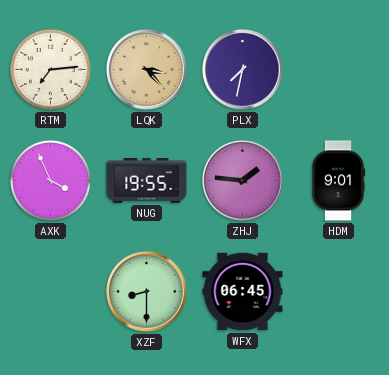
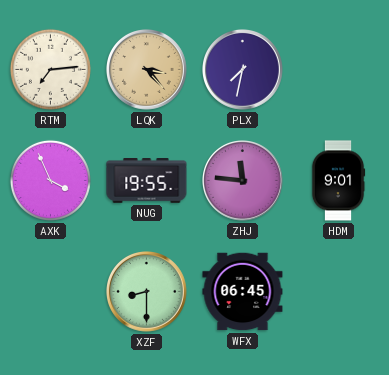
ZHJ: 1:46 -> 11:46
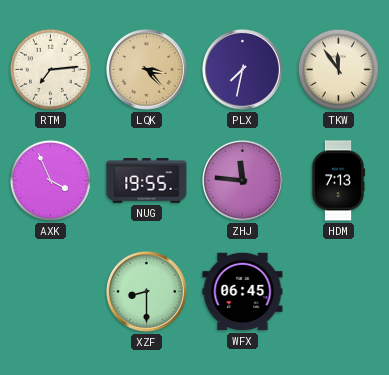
TKW: none -> 11:54
HDM: 9:01 -> 7:13
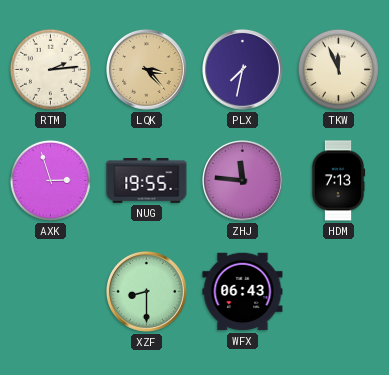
RTM: 7:14 -> 2:14
TKW: 11:54 -> 11:56
AXK: 3:56 -> 2:57
WFX: 06:45 -> 06:43
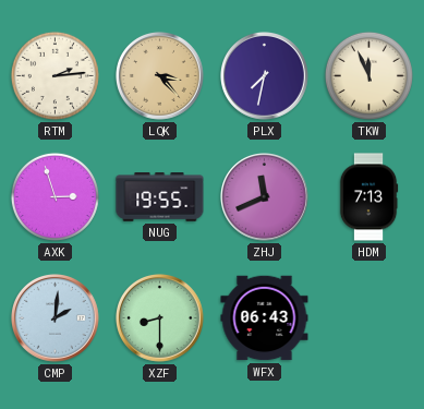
ZHJ: 11:46 -> 11:41
CMP: none -> 2:01
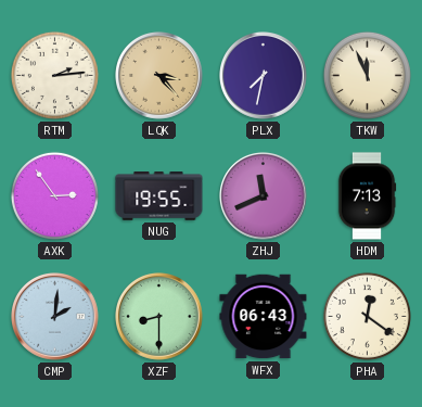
AXK: 2:57 -> 2:54
PHA: none -> 12:21
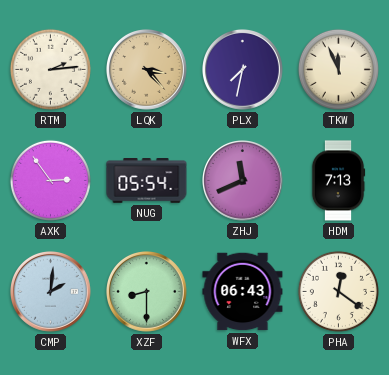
NUG: 19:55 -> 05:54
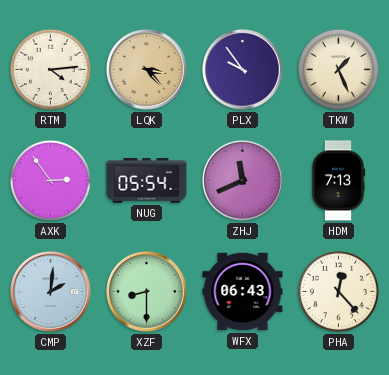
RTM: 2:14 -> 4:14
PLX: 7:32 -> 9:54
TKW: 11:56 -> 1:26
PHA: 12:21 -> 12:23
